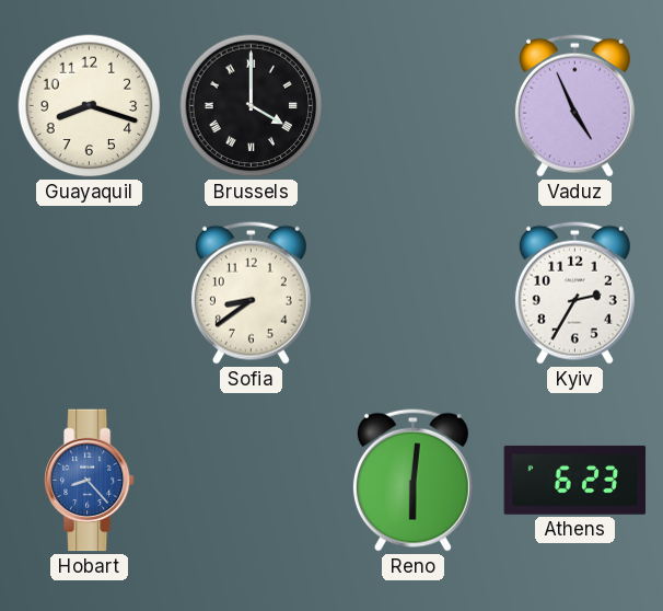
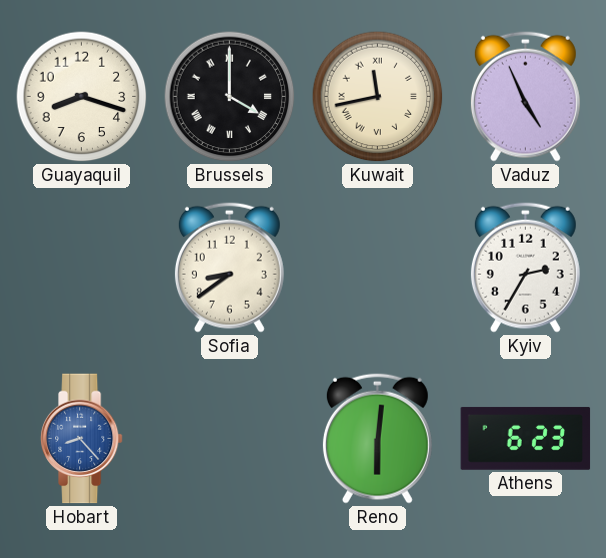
Kuwait: none -> 11:43
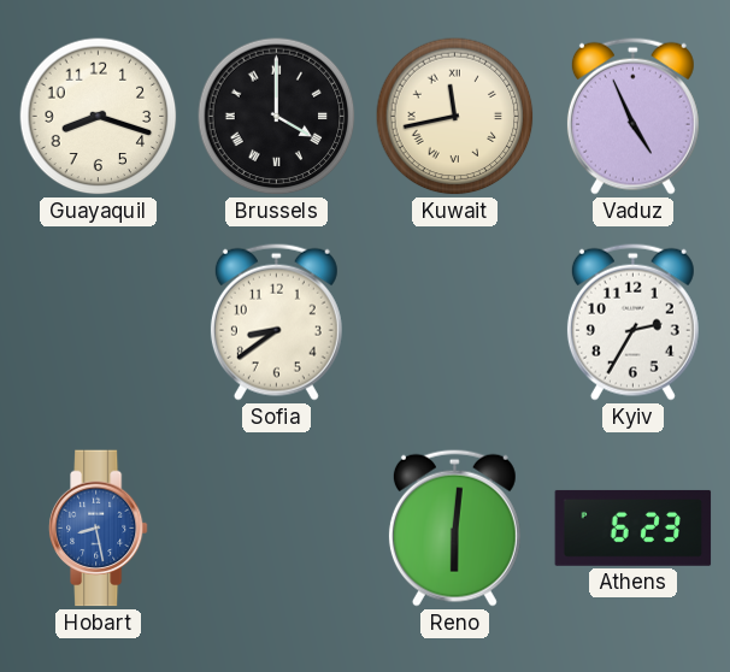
Hobart: 8:23 -> 8:28
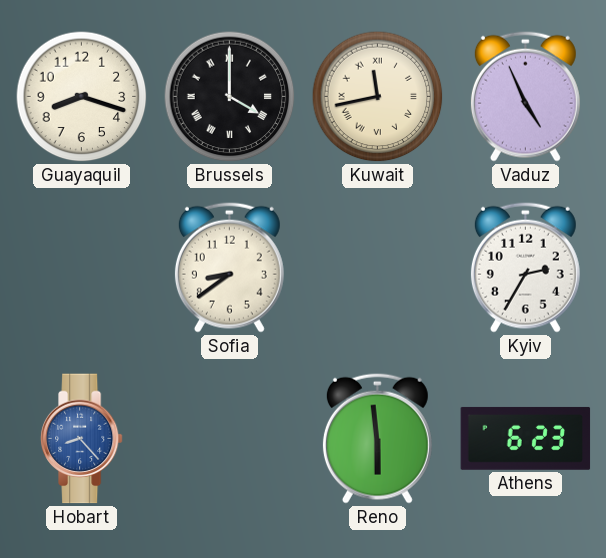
Hobart: 8:28 -> 8:23
Reno: 6:01 -> 5:59
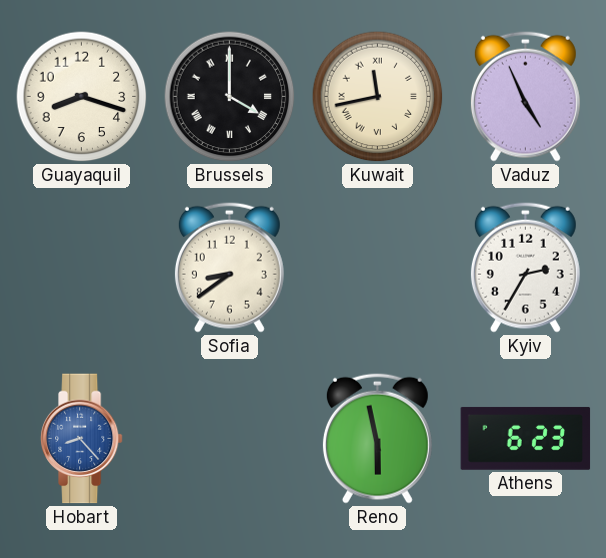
Reno: 5:59 -> 5:58
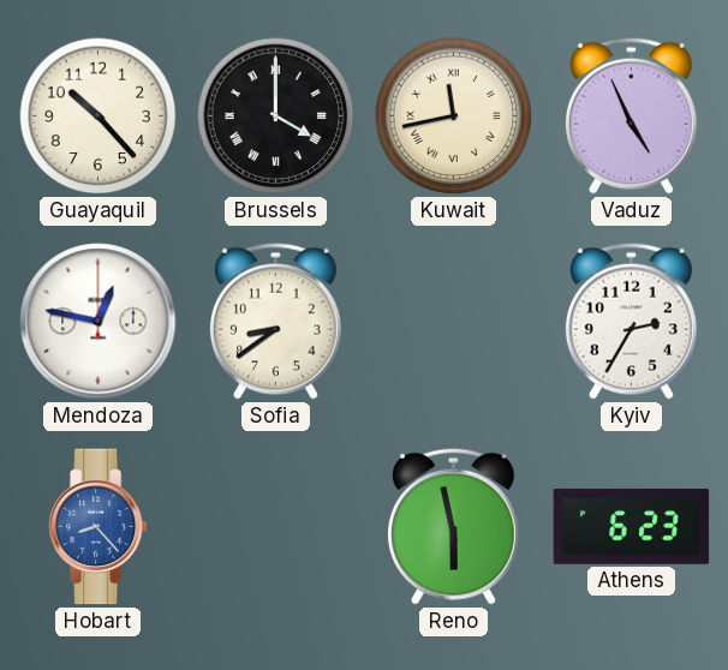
Guayaquil: 8:18 -> 10:23
Mendoza: none -> 12:47
